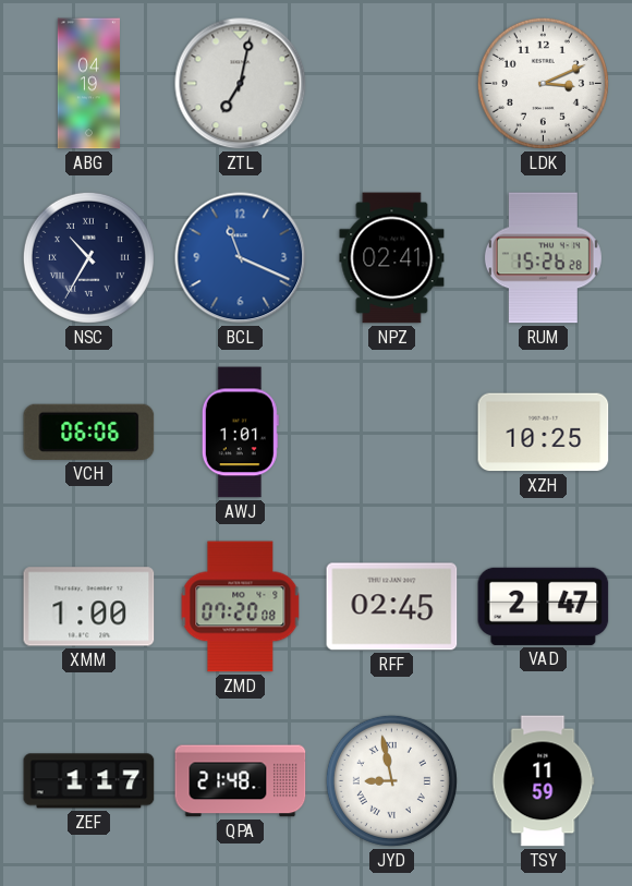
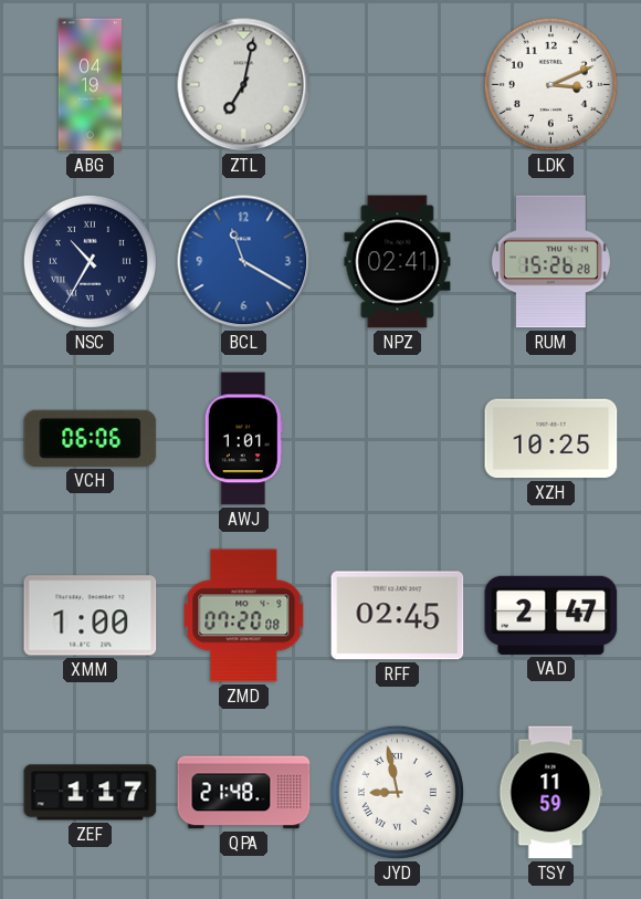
BCL: 11:19 -> 11:20
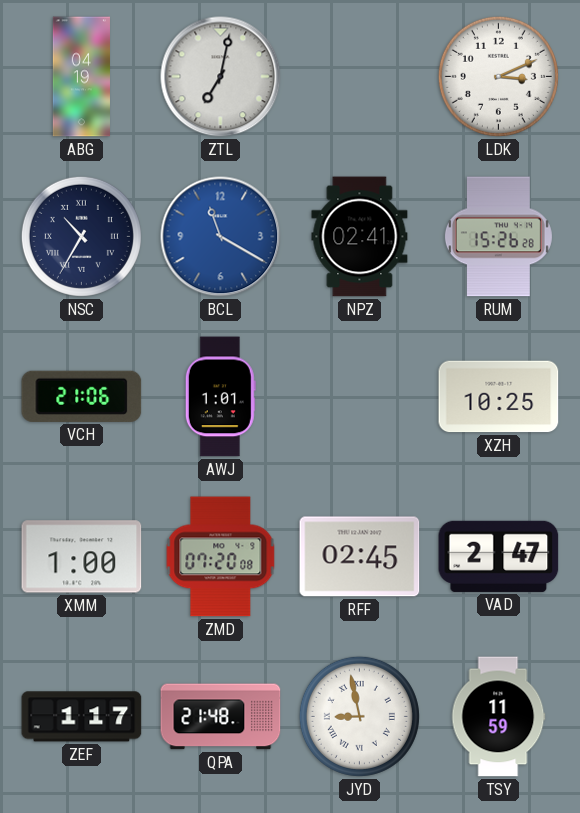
VCH: 06:06 -> 21:06
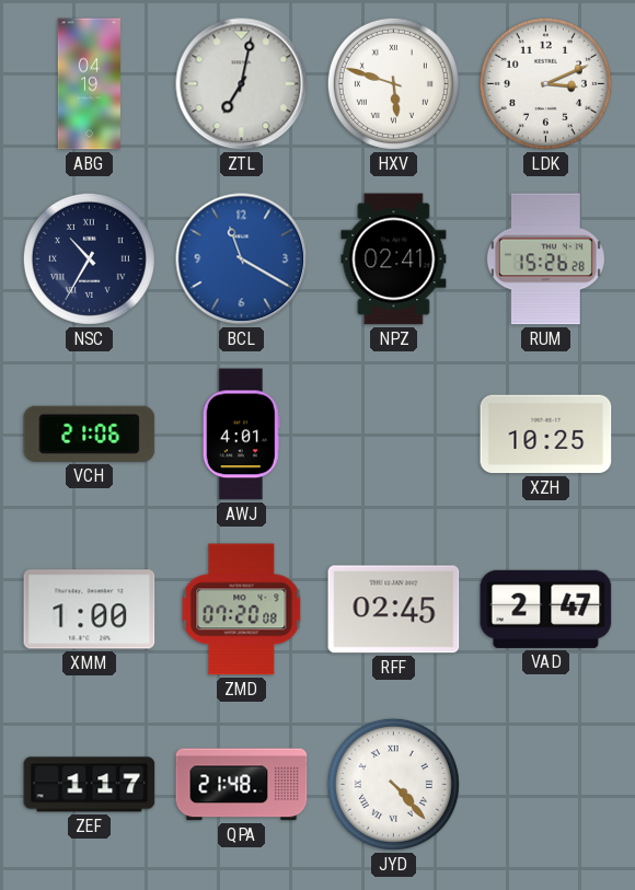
HXV: none -> 5:48
AWJ: 1:01 -> 4:01
JYD: 8:58 -> 4:23
TSY: 11:59 -> none
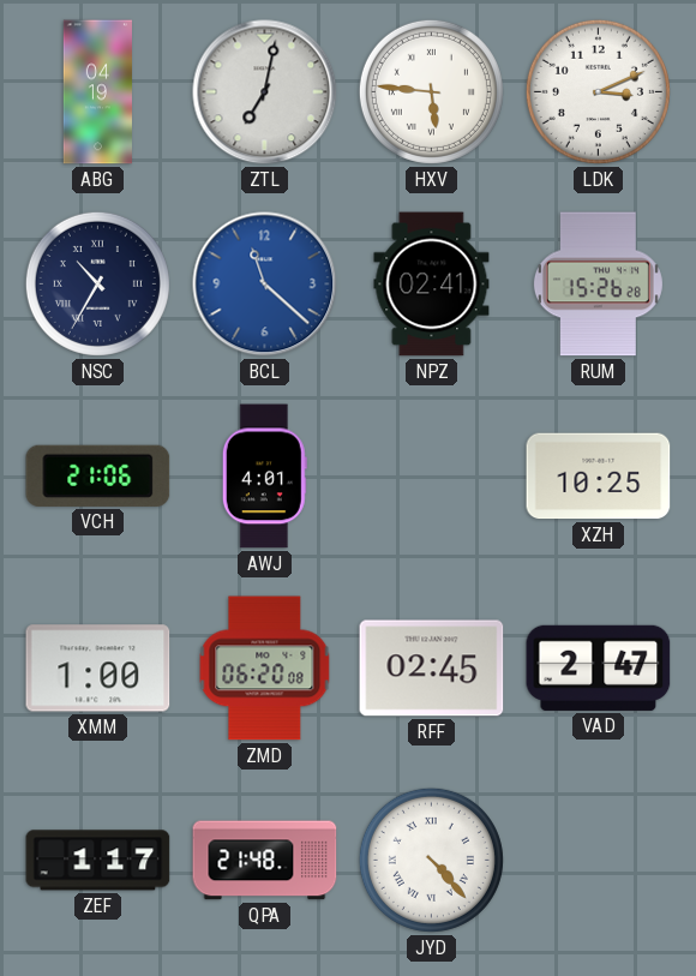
HXV: 5:48 -> 5:46
BCL: 11:20 -> 11:22
ZMD: 07:20 -> 06:20
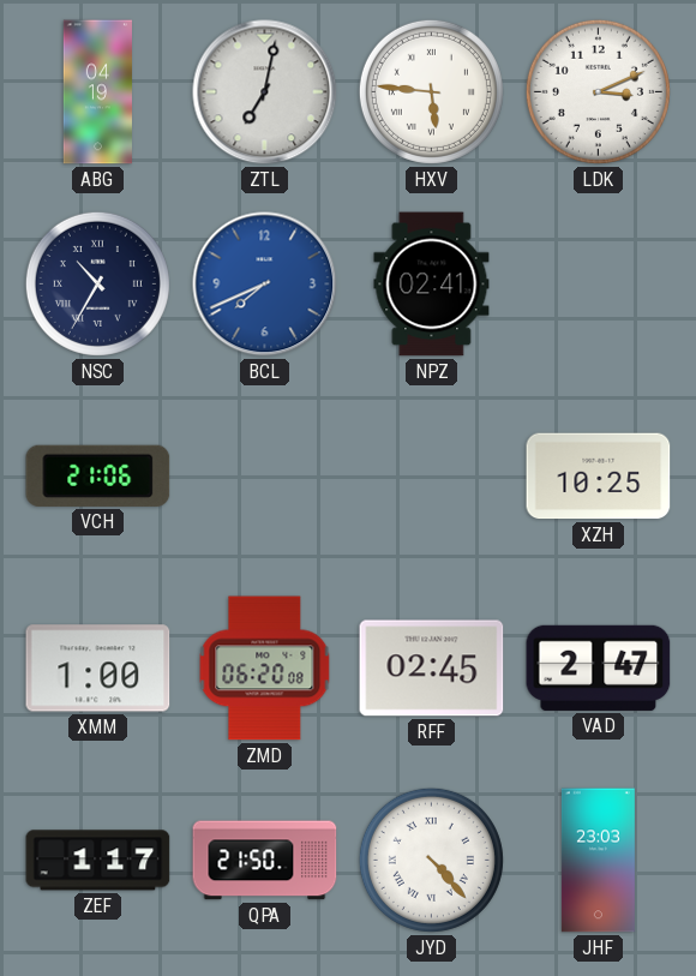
BCL: 11:22 -> 7:41
RUM: 15:26 -> none
AWJ: 4:01 -> none
QPA: 21:48 -> 21:50
JHF: none -> 23:03
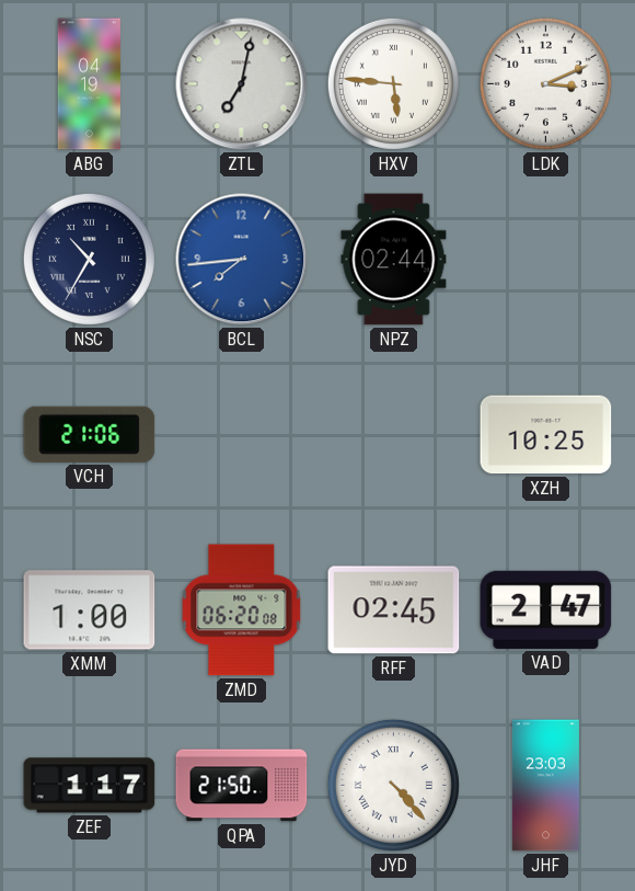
BCL: 7:41 -> 7:44
NPZ: 02:41 -> 02:44
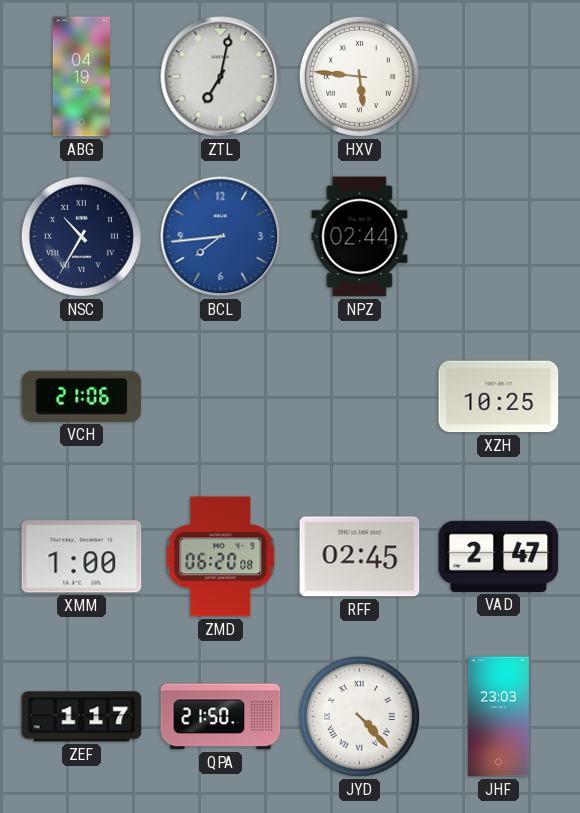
LDK: 3:11 -> none
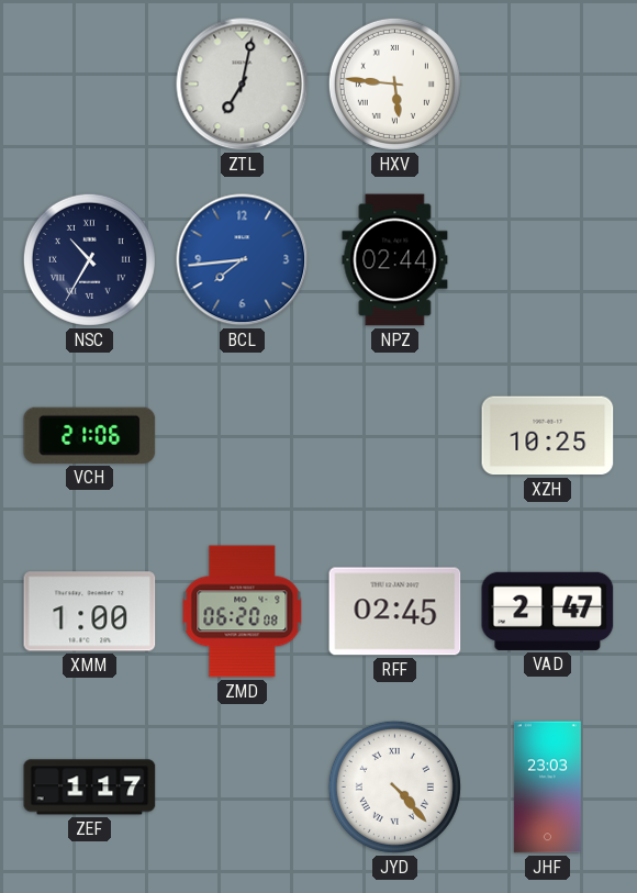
ABG: 04:19 -> none
QPA: 21:50 -> none
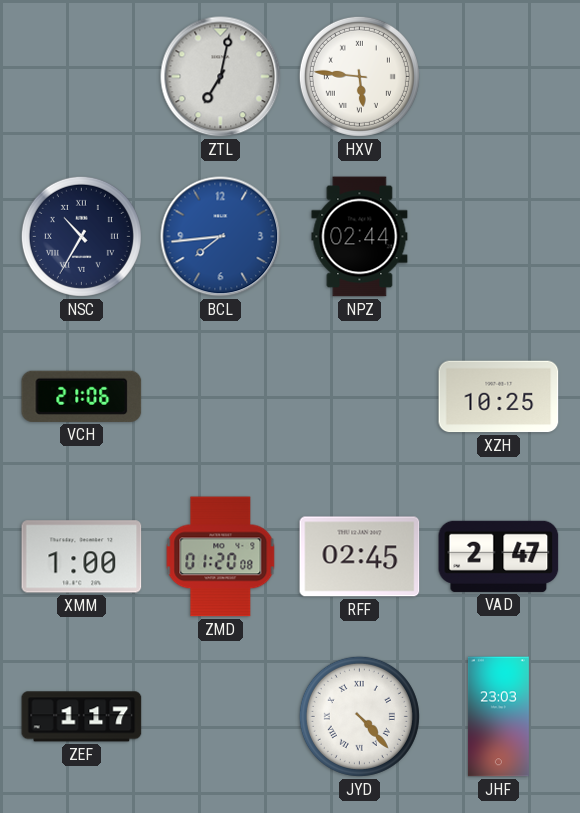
ZMD: 06:20 -> 01:20
